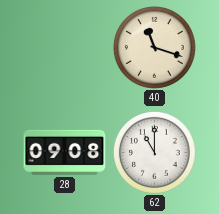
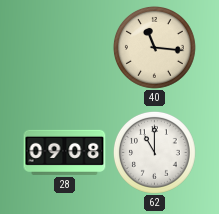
40: 11:18 -> 11:16
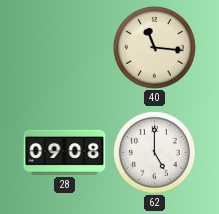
62: 11:00 -> 5:00
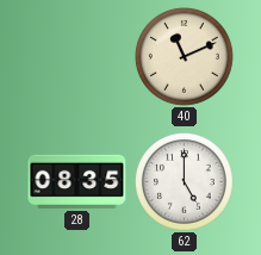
40: 11:16 -> 11:11
28: 09:08 -> 08:35
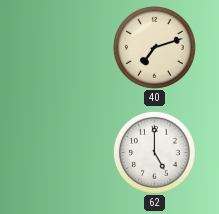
40: 11:11 -> 7:12
28: 08:35 -> none
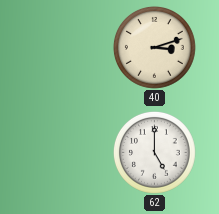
40: 7:12 -> 3:12
